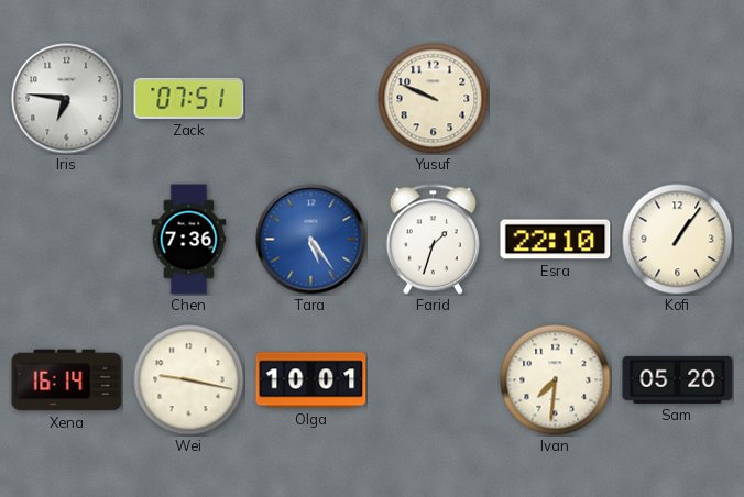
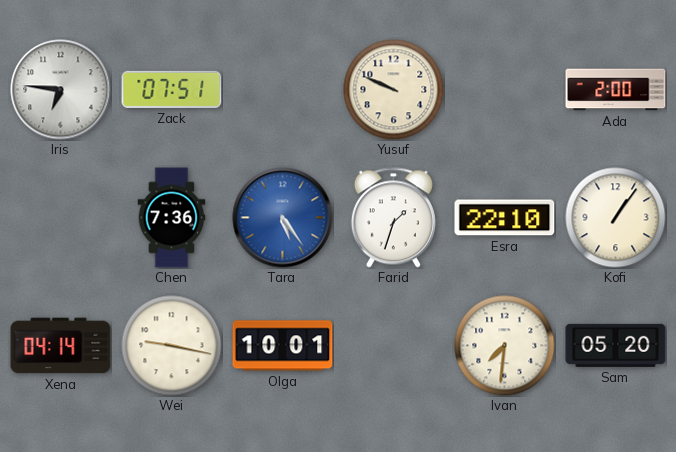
Ada: none -> 2:00
Xena: 16:14 -> 04:14
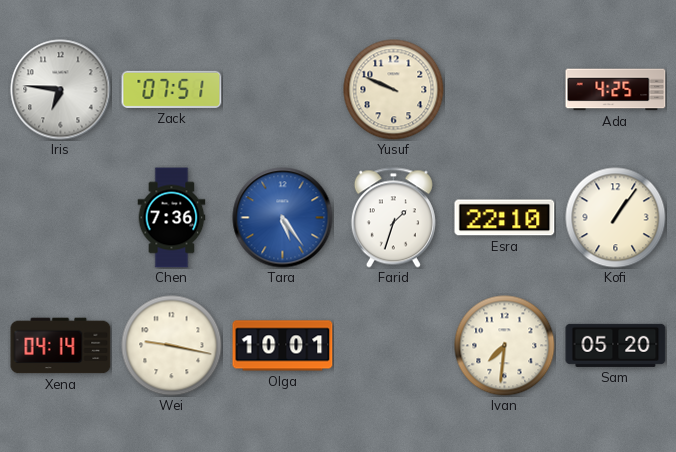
Ada: 2:00 -> 4:25
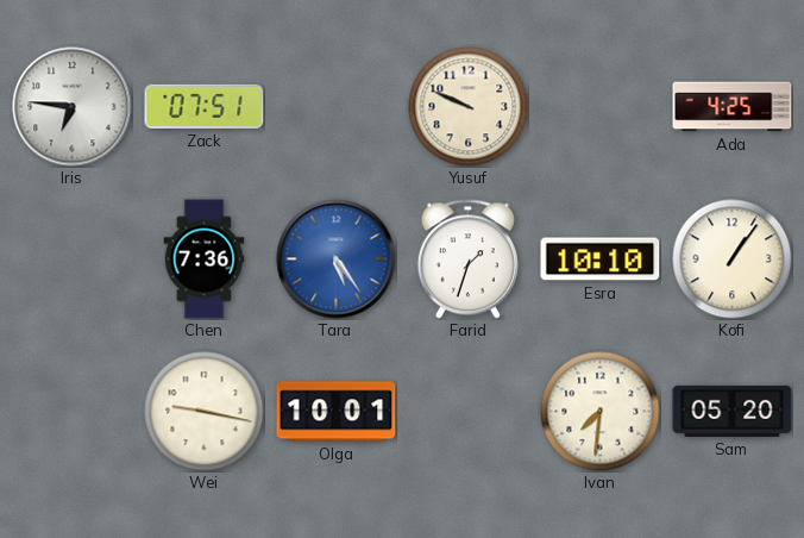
Esra: 22:10 -> 10:10
Xena: 04:14 -> none
